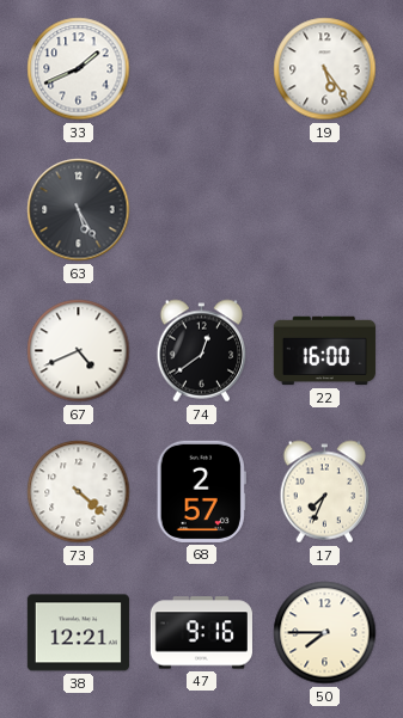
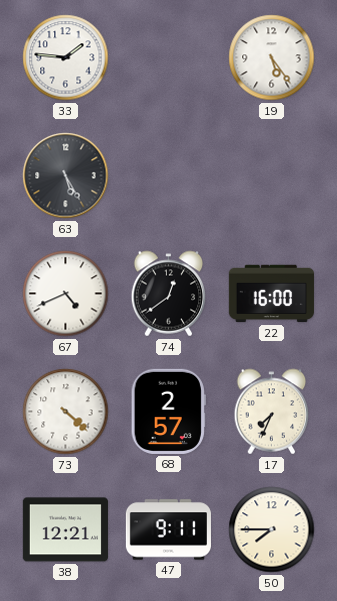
33: 1:41 -> 1:46
47: 9:16 -> 9:11
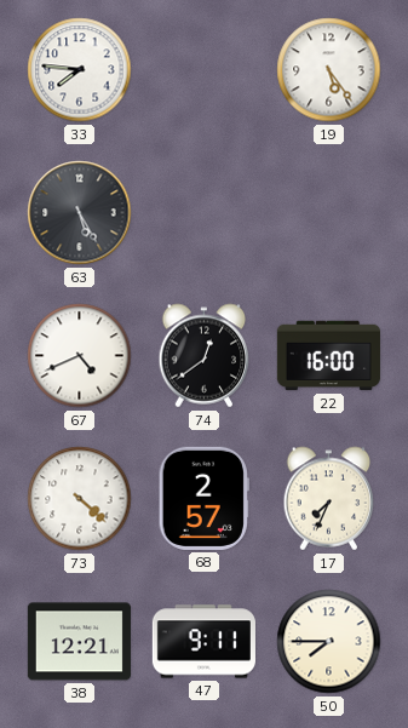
33: 1:46 -> 7:46
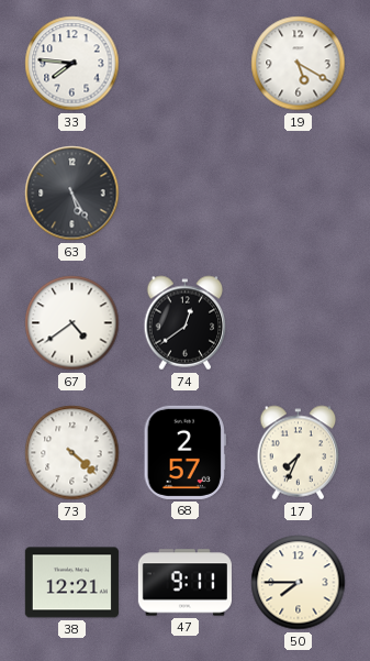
19: 5:24 -> 5:20
67: 4:41 -> 4:39
22: 16:00 -> none
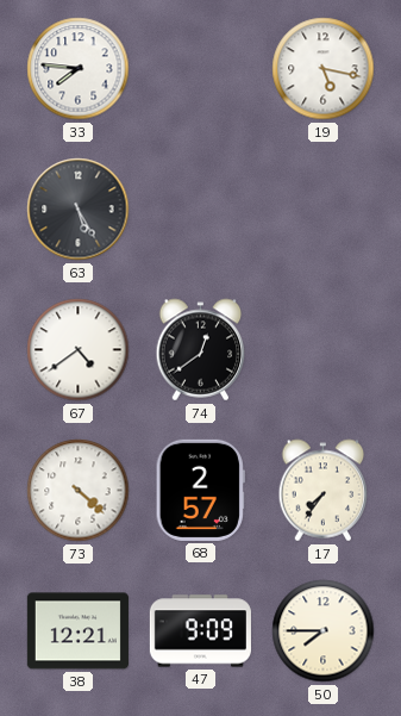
19: 5:20 -> 5:17
17: 7:34 -> 7:36
47: 9:11 -> 9:09
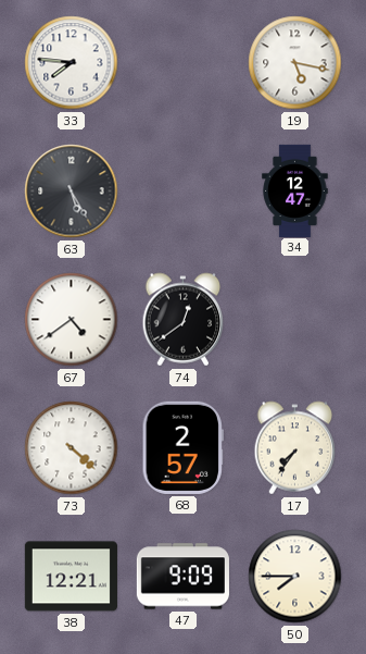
34: none -> 12:47
